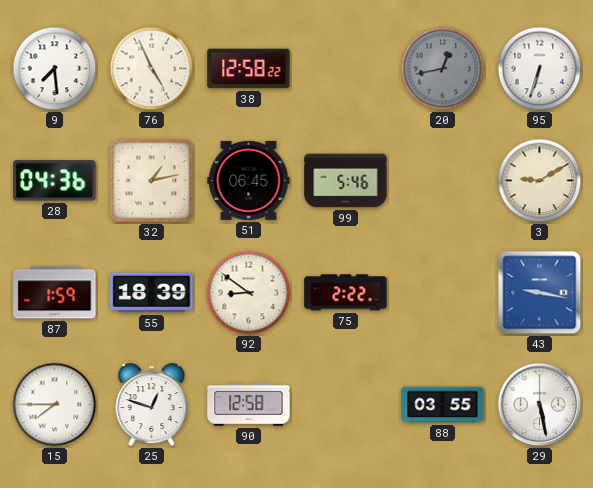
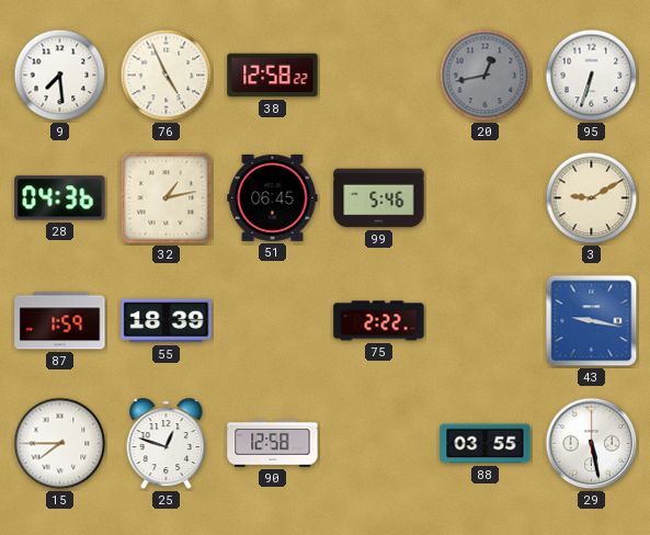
92: 8:51 -> none
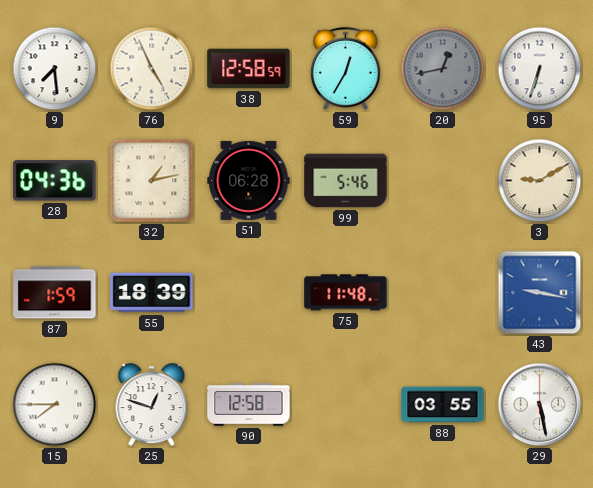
38: 12:58:22 -> 12:58:59
59: none -> 12:35
51: 06:45 -> 06:28
75: 2:22 -> 11:48
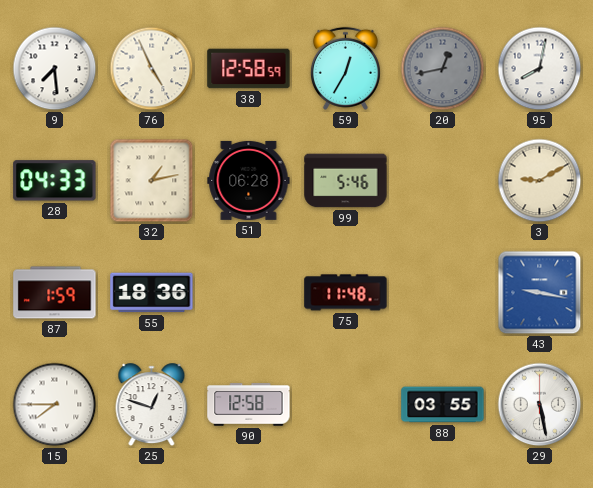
95: 6:33 -> 8:02
28: 04:36 -> 04:33
55: 18:39 -> 18:36
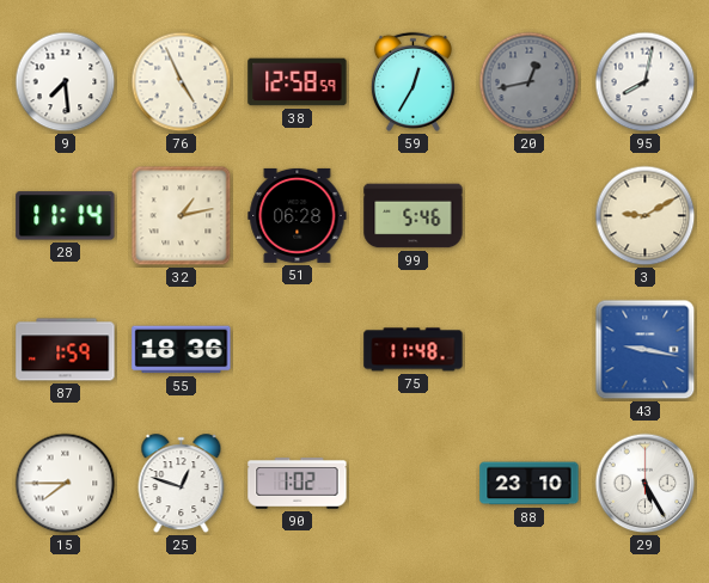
28: 04:33 -> 11:14
90: 12:58 -> 1:02
88: 03:55 -> 23:10
29: 5:28 -> 5:25
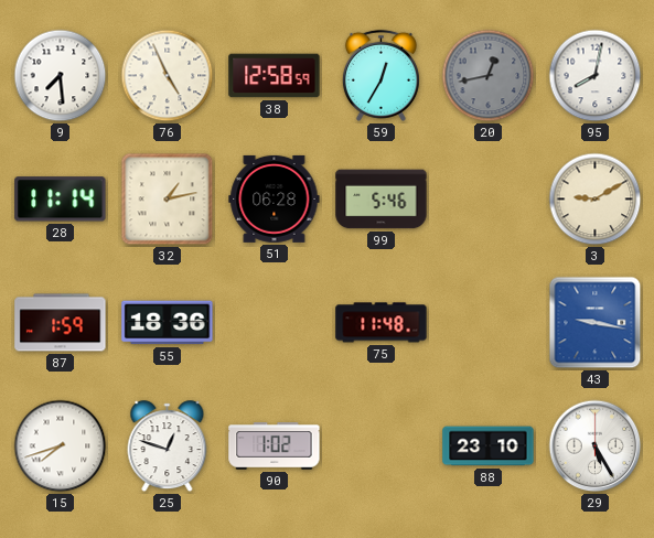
15: 7:45 -> 7:42
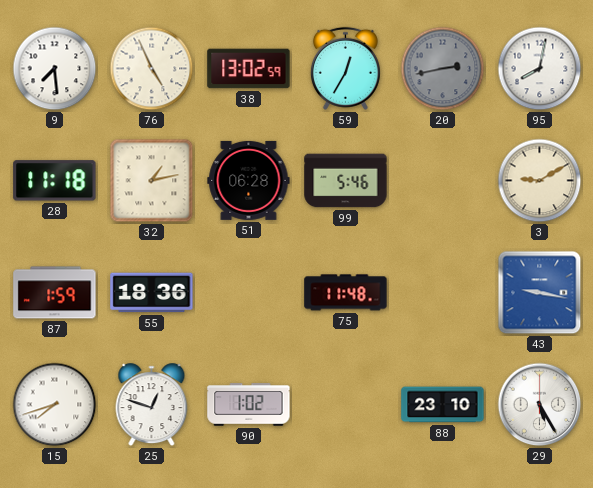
38: 12:58 -> 13:02
20: 12:43 -> 2:43
28: 11:14 -> 11:18
